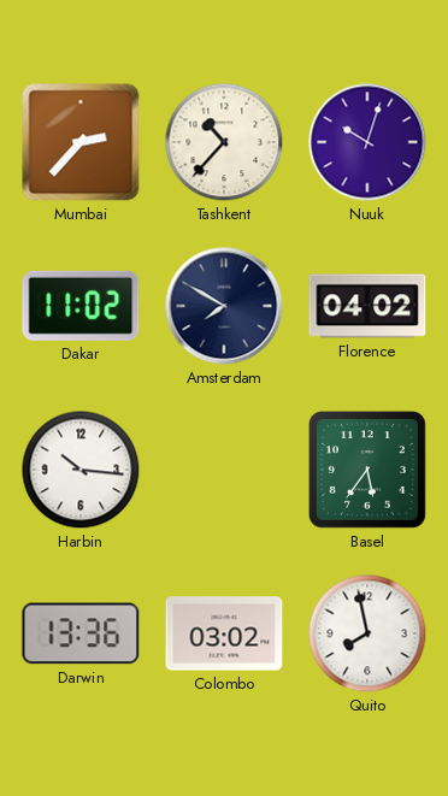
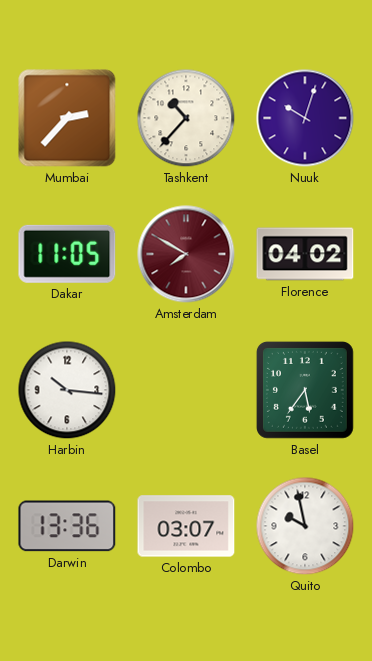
Dakar: 11:02 -> 11:05
Amsterdam dial: navy -> burgundy
Colombo: 03:02 -> 03:07
Quito: 7:58 -> 9:58
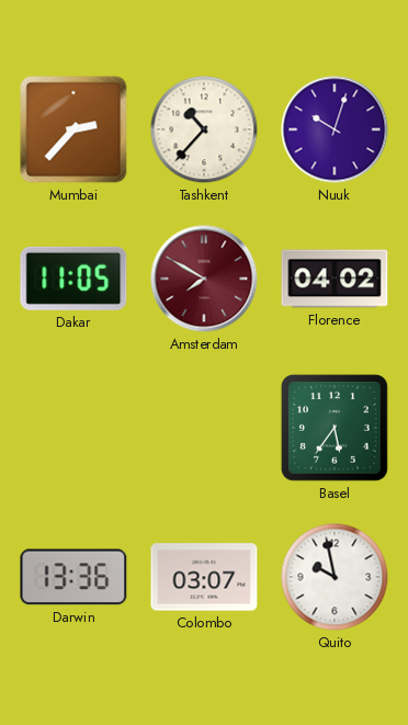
Harbin: 10:16 -> none
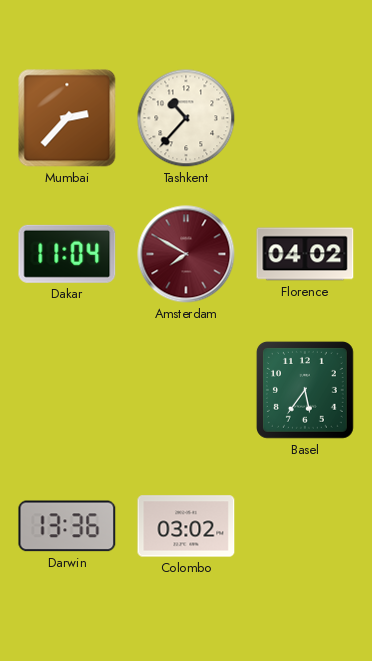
Nuuk: 10:03 -> none
Dakar: 11:05 -> 11:04
Colombo: 03:07 -> 03:02
Quito: 9:58 -> none
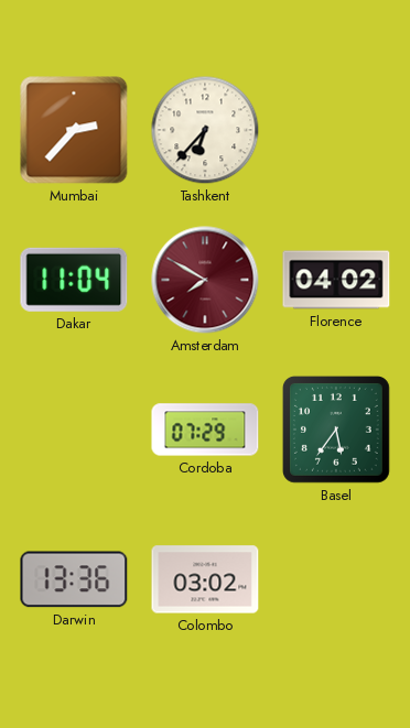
Tashkent: 10:37 -> 6:37
Cordoba: none -> 07:29
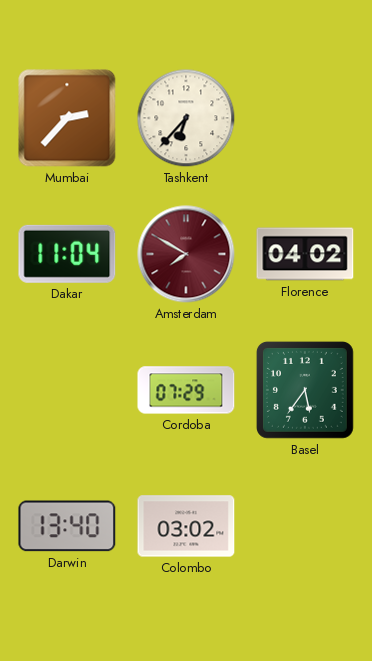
Darwin: 13:36 -> 13:40
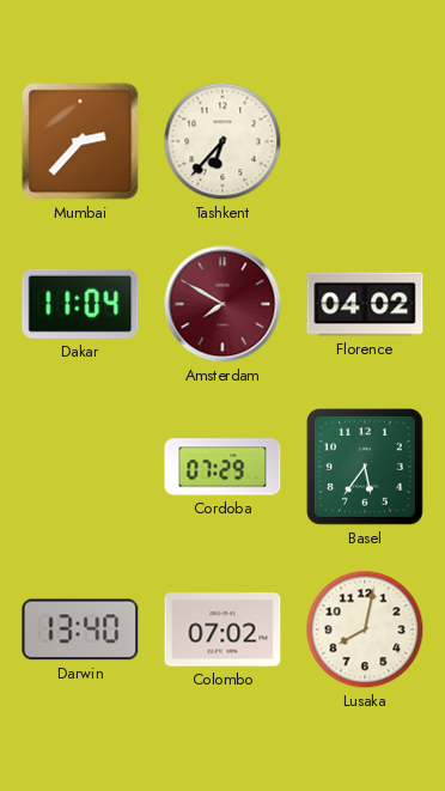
Colombo: 03:02 -> 07:02
Lusaka: none -> 8:02
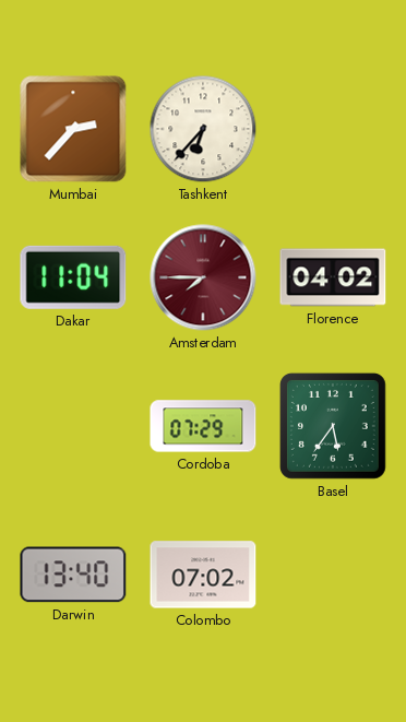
Amsterdam: 7:50 -> 7:45
Lusaka: 8:02 -> none
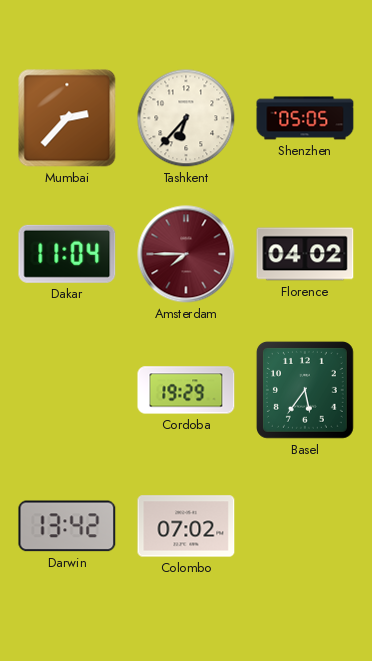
Shenzhen: none -> 05:05
Cordoba: 07:29 -> 19:29
Darwin: 13:40 -> 13:42
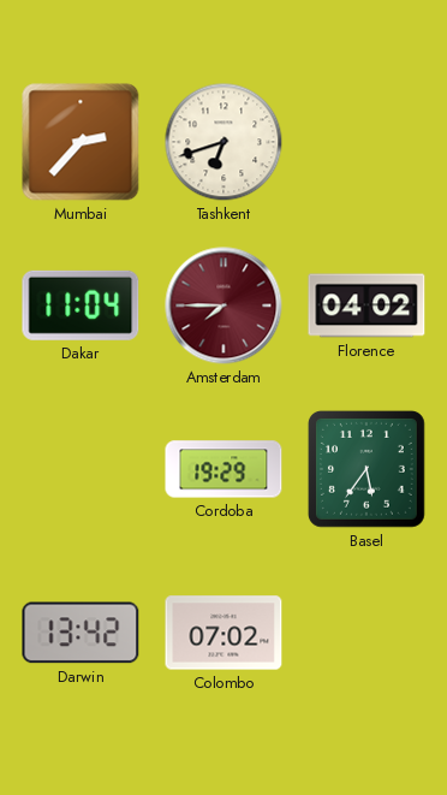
Tashkent: 6:37 -> 6:42
Shenzhen: 05:05 -> none
